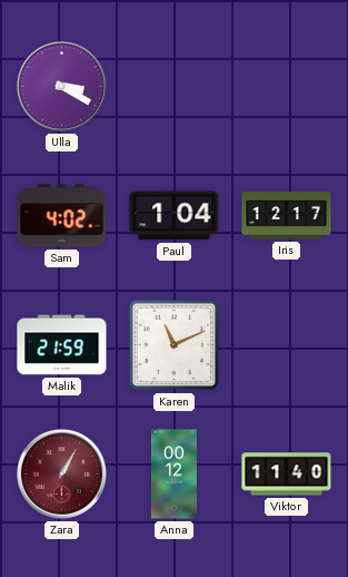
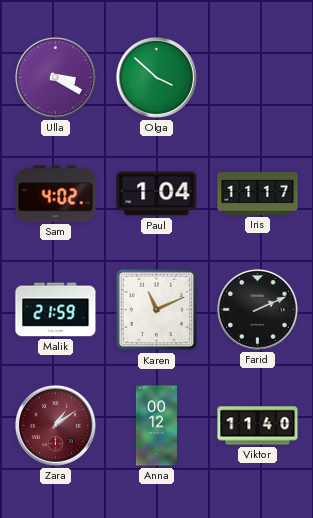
Olga: none -> 3:52
Iris: 12:17 -> 11:17
Farid: none -> 2:11
Zara: 1:05 -> 1:09
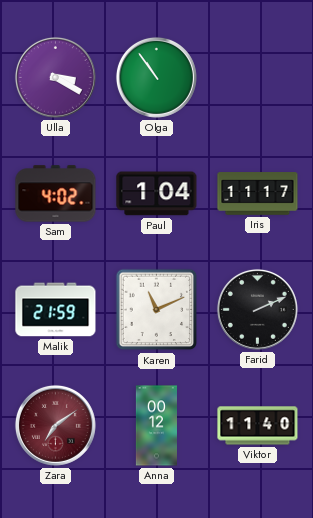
Olga: 3:52 -> 10:54
Zara: 1:09 -> 7:09
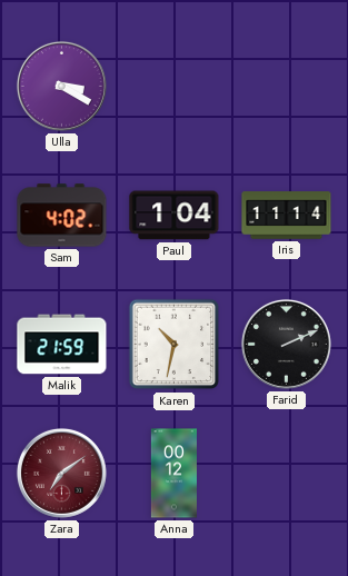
Olga: 10:54 -> none
Iris: 11:17 -> 11:14
Karen: 11:11 -> 10:32
Viktor: 11:40 -> none
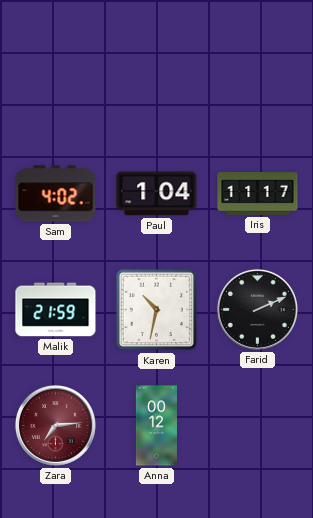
Ulla: 3:20 -> none
Iris: 11:14 -> 11:17
Zara: 7:09 -> 7:14
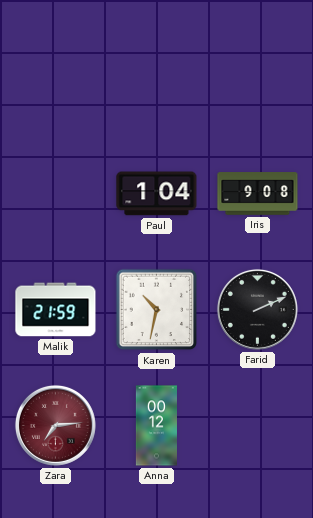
Sam: 4:02 -> none
Iris: 11:17 -> 9:08
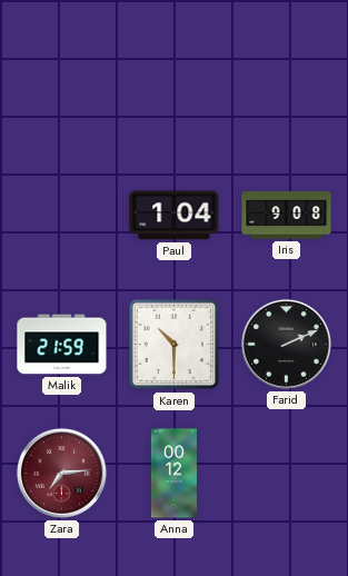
Karen: 10:32 -> 10:30
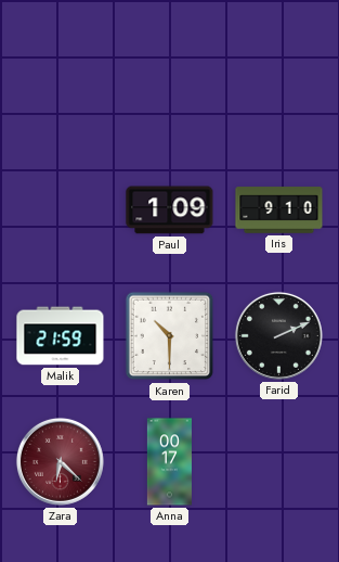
Paul: 1:04 -> 1:09
Iris: 9:08 -> 9:10
Zara: 7:14 -> 6:22
Anna: 00:12 -> 00:17
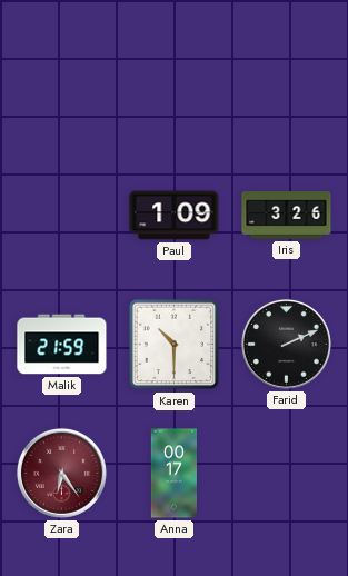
Iris: 9:10 -> 3:26
Zara: 6:22 -> 6:24
